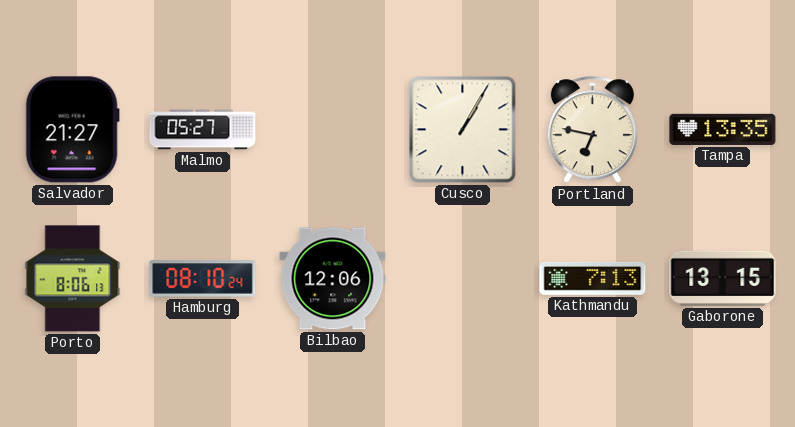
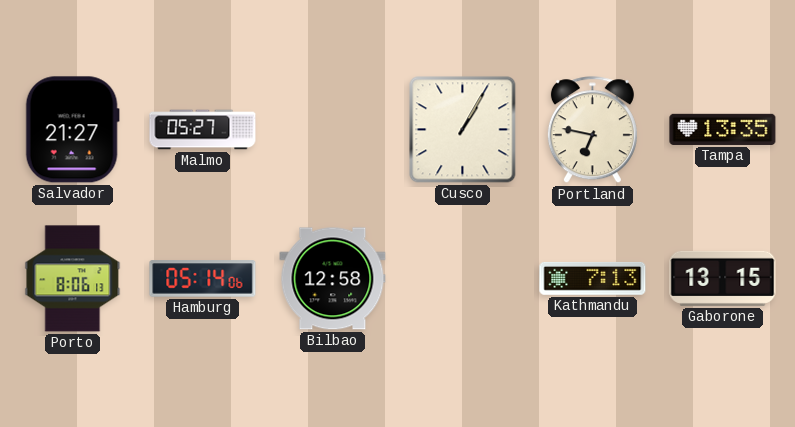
Hamburg: 08:10 -> 05:14
Bilbao: 12:06 -> 12:58
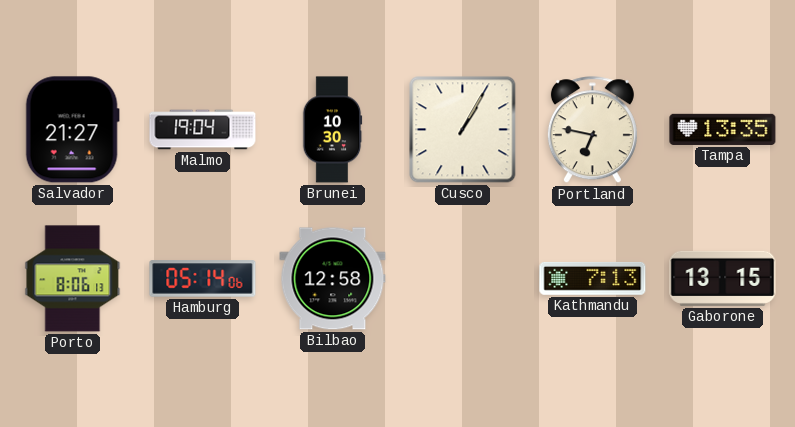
Malmo: 05:27 -> 19:04
Brunei: none -> 10:30
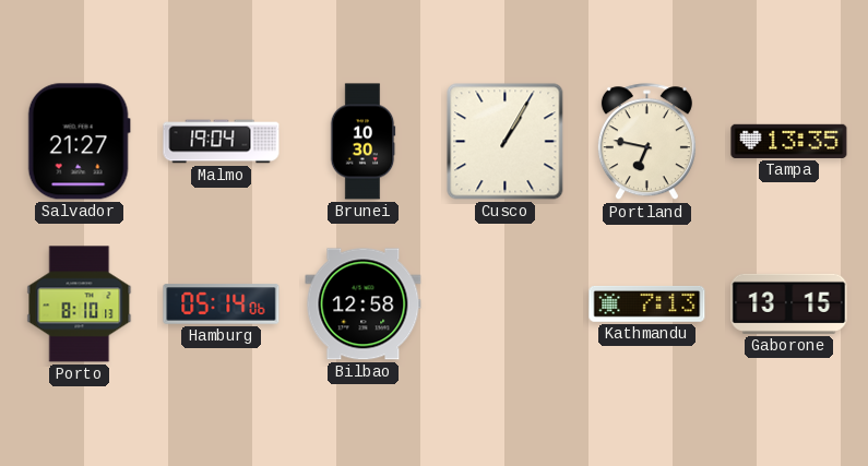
Porto: 8:06 -> 8:10
